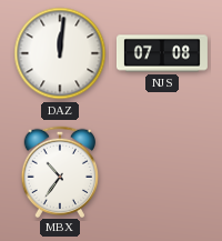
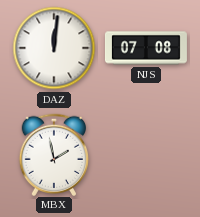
MBX: 10:36 -> 1:58
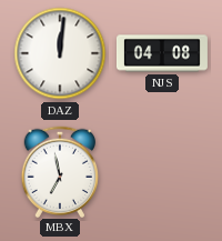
NJS: 07:08 -> 04:08
MBX: 1:58 -> 6:58
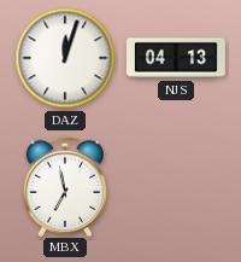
DAZ: 12:01 -> 12:03
NJS: 04:08 -> 04:13
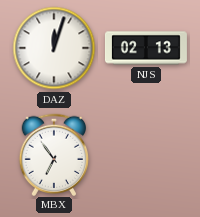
NJS: 04:13 -> 02:13
MBX: 6:58 -> 6:54
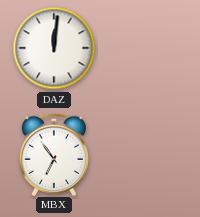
DAZ: 12:03 -> 12:01
NJS: 02:13 -> none
